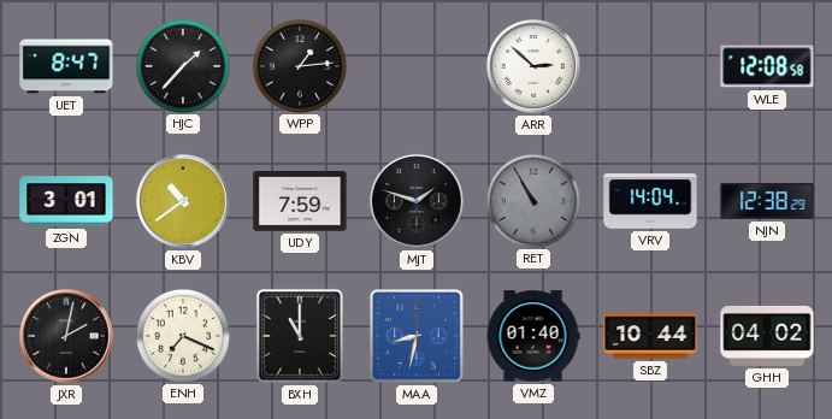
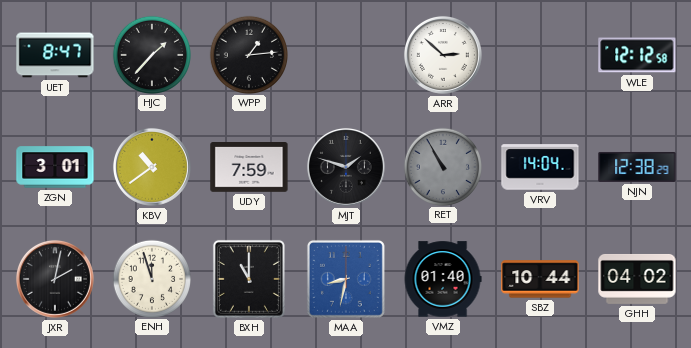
WLE: 12:08 -> 12:12
ENH: 7:19 -> 11:57
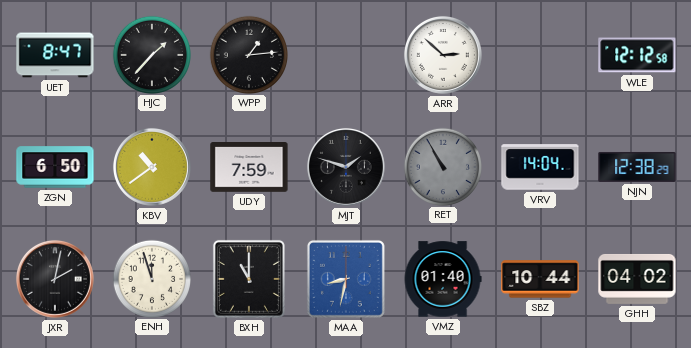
ZGN: 3:01 -> 6:50
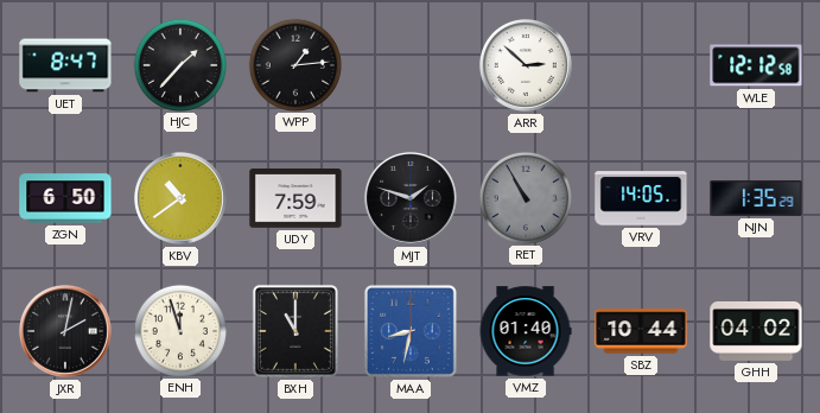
VRV: 14:04 -> 14:05
NJN: 12:38 -> 1:35
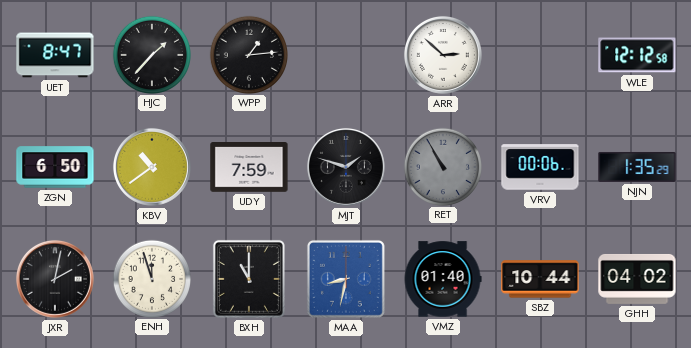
VRV: 14:05 -> 00:06
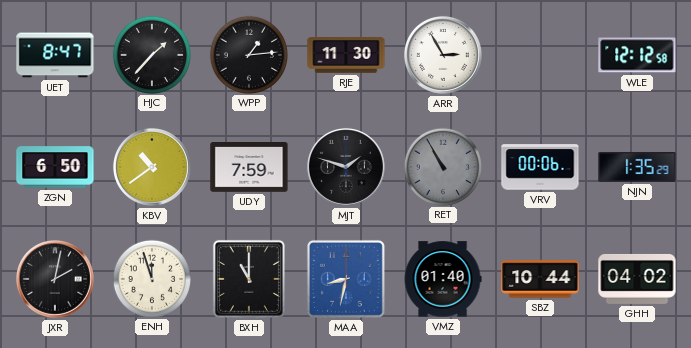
RJE: none -> 11:30
ARR: 2:52 -> 2:55
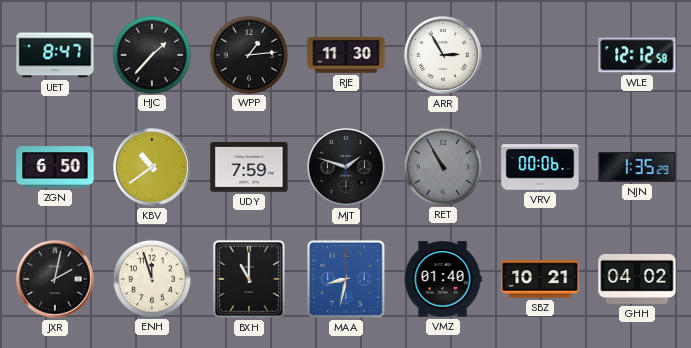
SBZ: 10:44 -> 10:21
